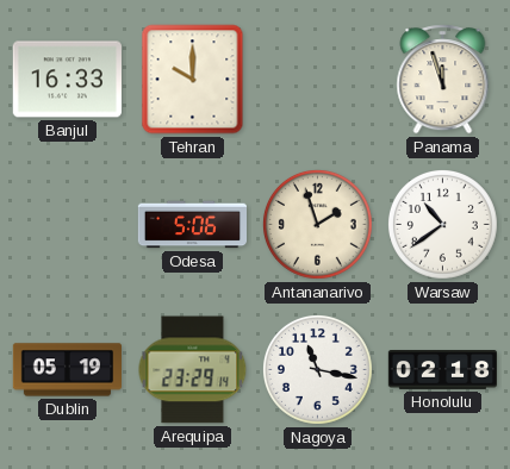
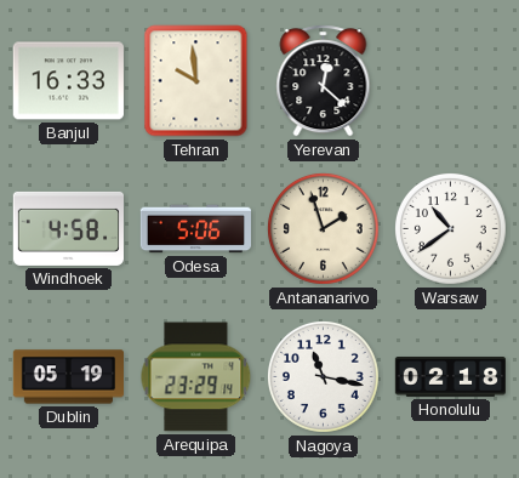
Tehran: 10:00 -> 9:59
Yerevan: none -> 12:22
Panama: 11:57 -> none
Windhoek: none -> 4:58
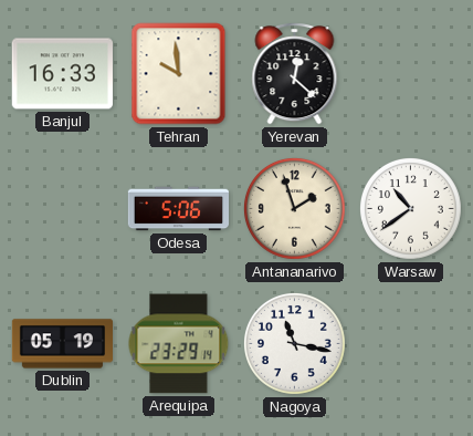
Windhoek: 4:58 -> none
Honolulu: 02:18 -> none
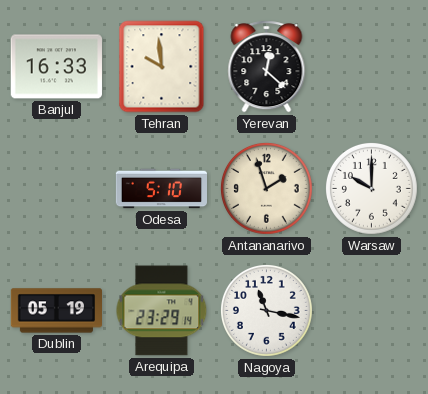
Odesa: 5:06 -> 5:10
Warsaw: 10:39 -> 10:00
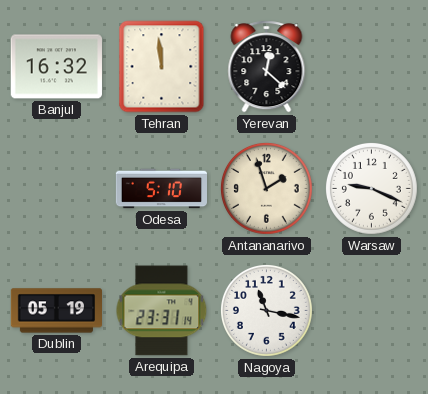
Banjul: 16:33 -> 16:32
Tehran: 9:59 -> 11:59
Warsaw: 10:00 -> 9:19
Arequipa: 23:29 -> 23:31
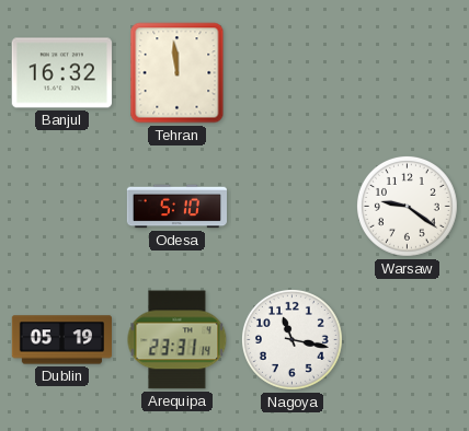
Yerevan: 12:22 -> none
Antananarivo: 1:57 -> none
Warsaw: 9:19 -> 9:21
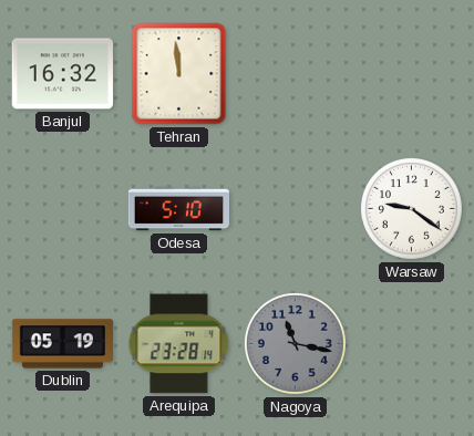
Arequipa: 23:31 -> 23:28
Nagoya dial: white -> grey
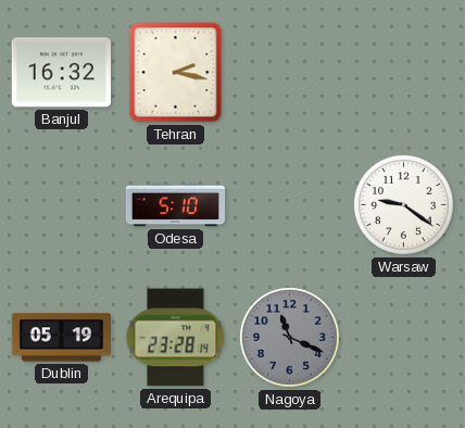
Tehran: 11:59 -> 2:17
Nagoya: 11:17 -> 11:19
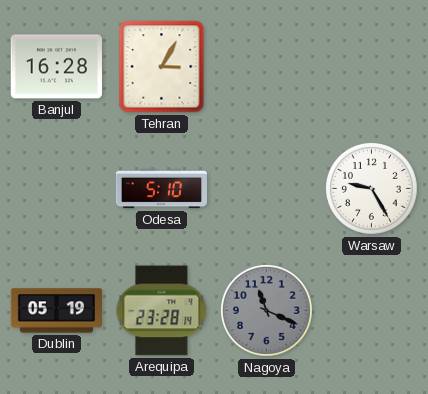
Banjul: 16:32 -> 16:28
Tehran: 2:17 -> 3:05
Warsaw: 9:21 -> 9:25
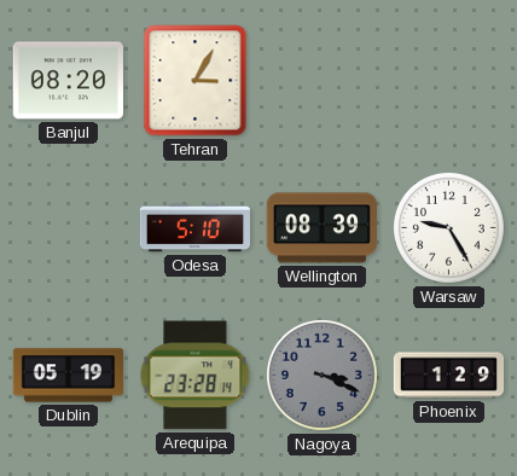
Banjul: 16:28 -> 08:20
Wellington: none -> 08:39
Nagoya: 11:19 -> 3:19
Phoenix: none -> 1:29
